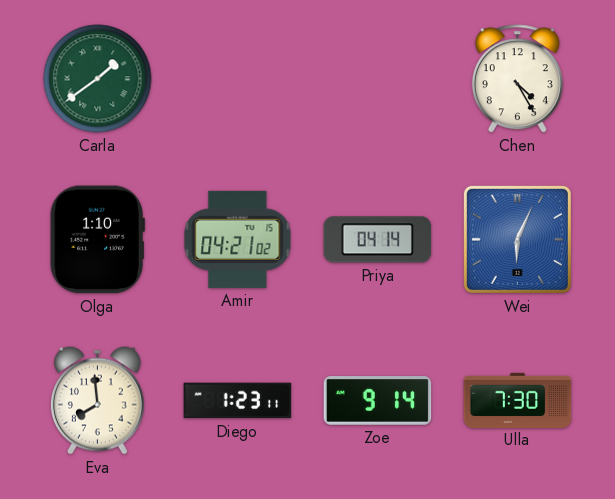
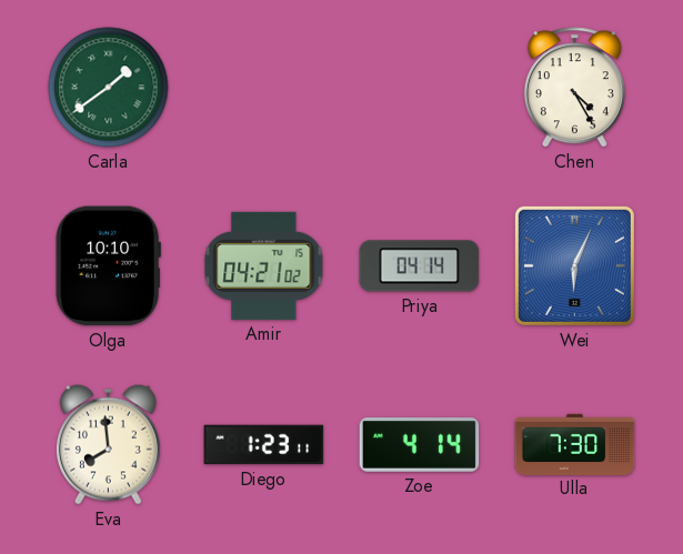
Olga: 1:10 -> 10:10
Zoe: 9:14 -> 4:14
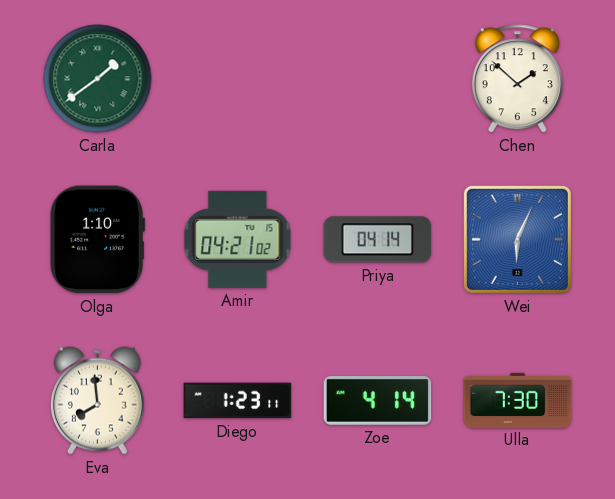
Chen: 4:25 -> 1:52
Olga: 10:10 -> 1:10
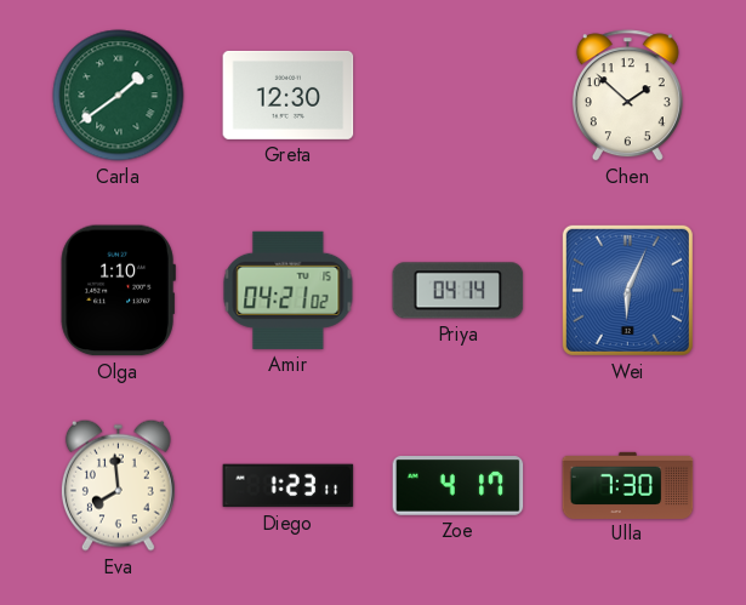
Greta: none -> 12:30
Zoe: 4:14 -> 4:17
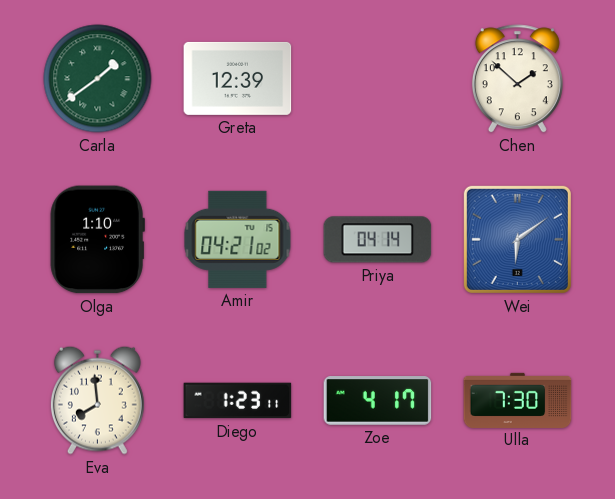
Greta: 12:30 -> 12:39
Wei: 6:04 -> 6:09
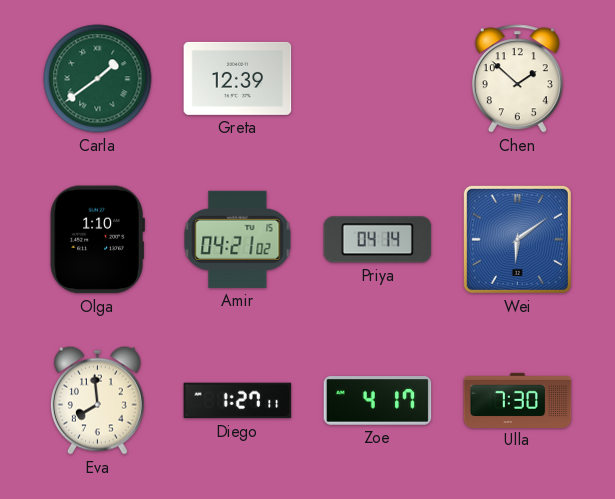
Diego: 1:23 -> 1:27
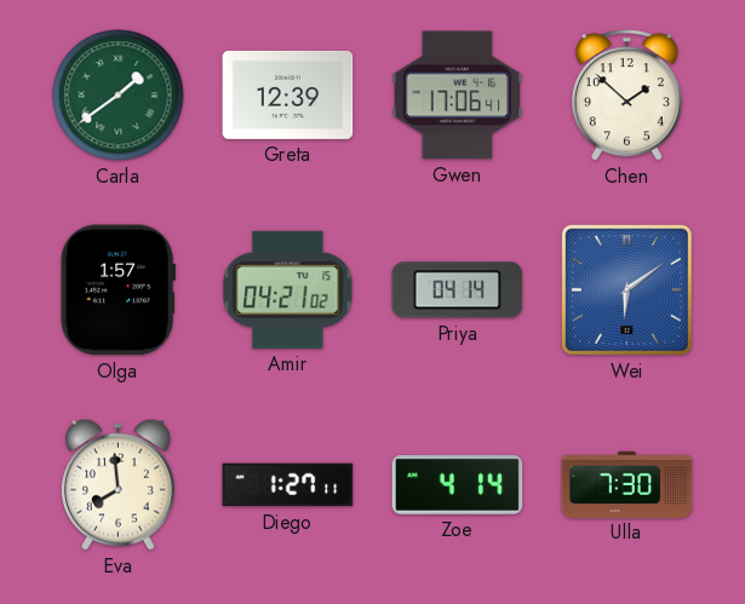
Gwen: none -> 17:06
Olga: 1:10 -> 1:57
Zoe: 4:17 -> 4:14
